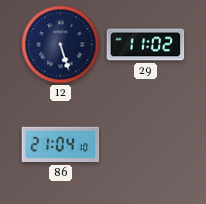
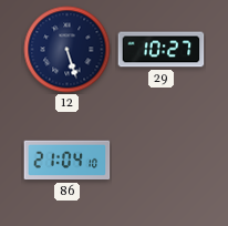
29: 11:02 -> 10:27
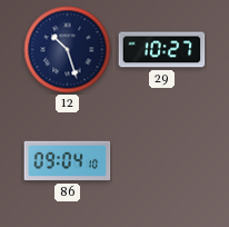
12: 5:27 -> 10:27
86: 21:04 -> 09:04
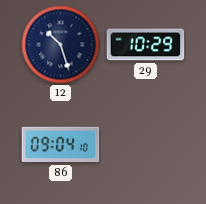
29: 10:27 -> 10:29
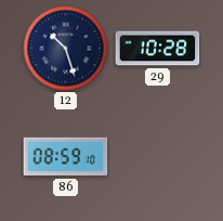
29: 10:29 -> 10:28
86: 09:04 -> 08:59
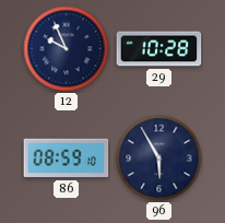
12: 10:27 -> 9:56
96: none -> 5:55
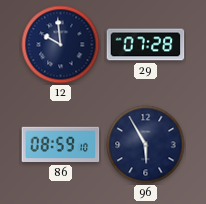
12: 9:56 -> 9:59
29: 10:28 -> 07:28
